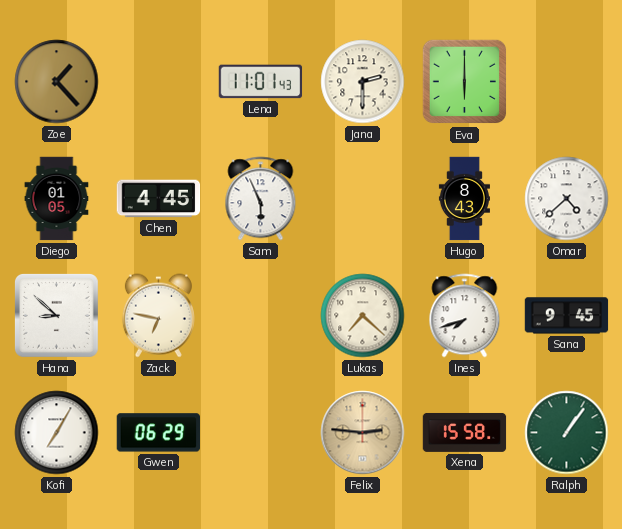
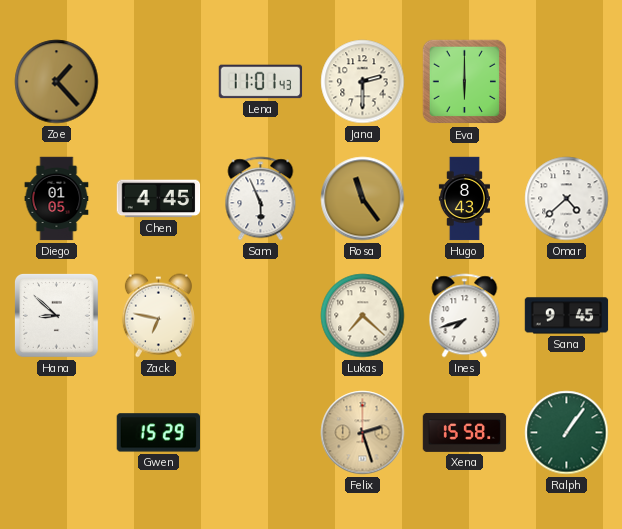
Rosa: none -> 11:24
Kofi: 7:05 -> none
Gwen: 06:29 -> 15:29
Felix: 2:46 -> 2:27
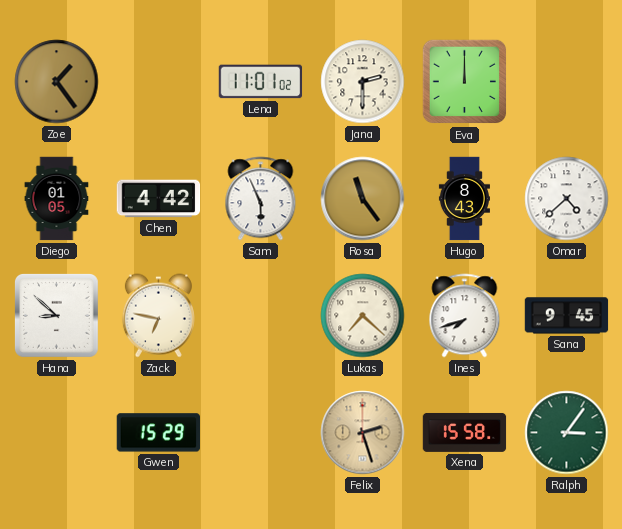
Zoe: 1:23 -> 1:24
Lena: 11:01:43 -> 11:01:02
Eva: 6:00 -> 12:00
Chen: 4:45 -> 4:42
Ralph: 1:06 -> 3:06
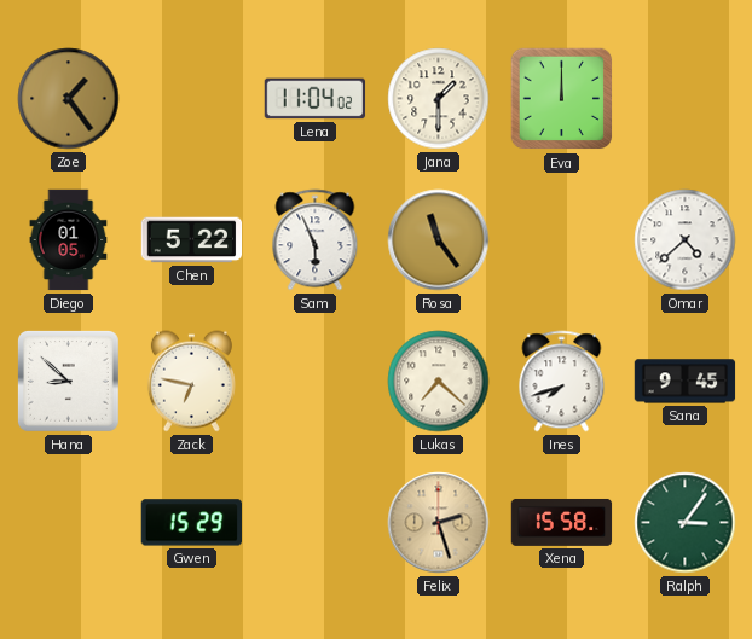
Lena: 11:01 -> 11:04
Jana: 2:30 -> 1:30
Chen: 4:42 -> 5:22
Hugo: 8:43 -> none
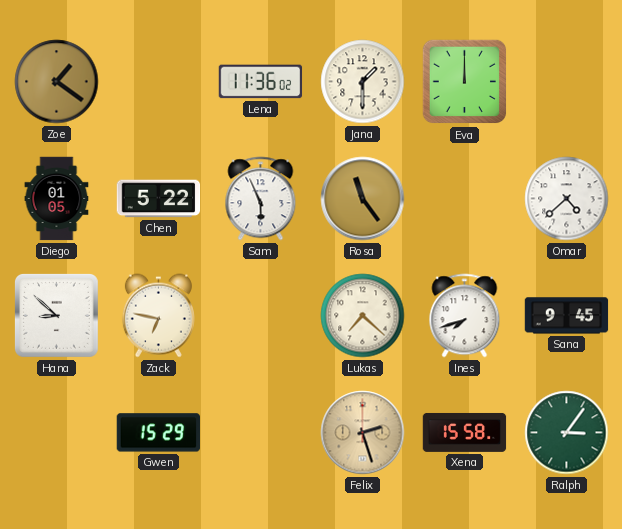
Zoe: 1:24 -> 1:21
Lena: 11:04 -> 11:36
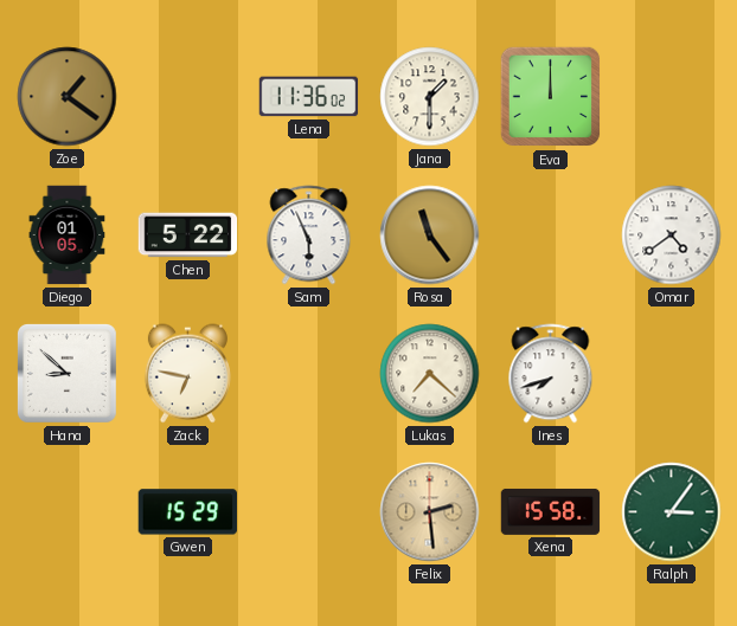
Omar: 4:38 -> 4:39
Sana: 9:45 -> none
Felix: 2:27 -> 2:29
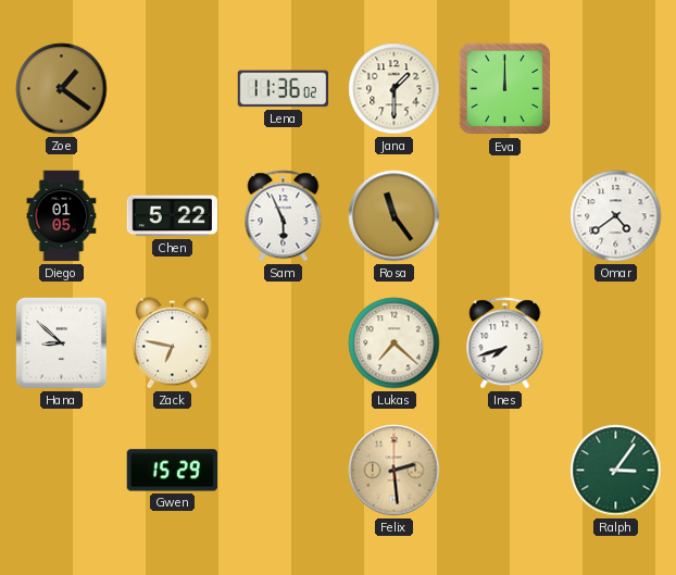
Xena: 15:58 -> none
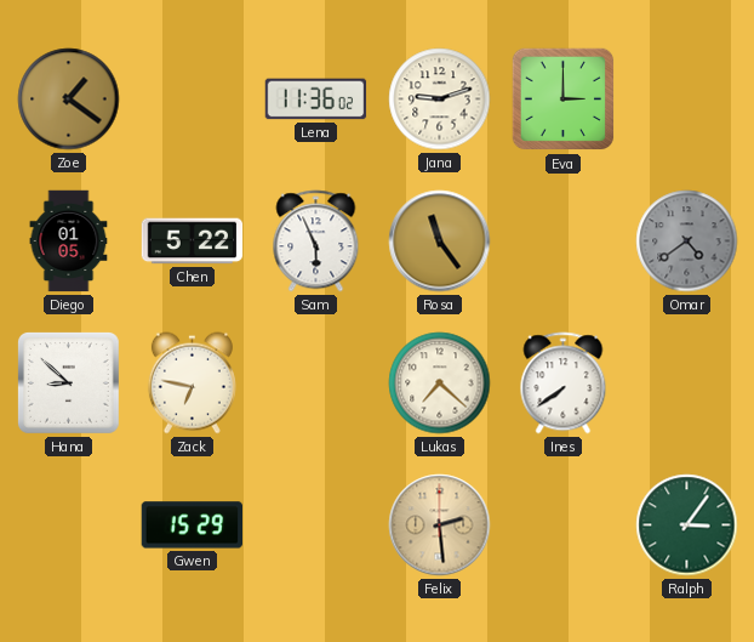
Jana: 1:30 -> 9:12
Eva: 12:00 -> 3:00
Omar dial: white -> grey
Ines: 7:42 -> 7:39
